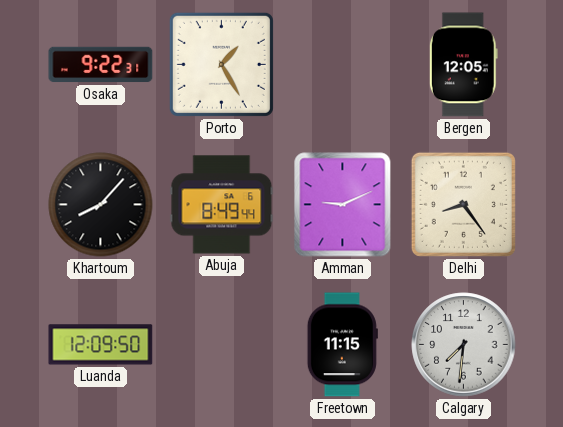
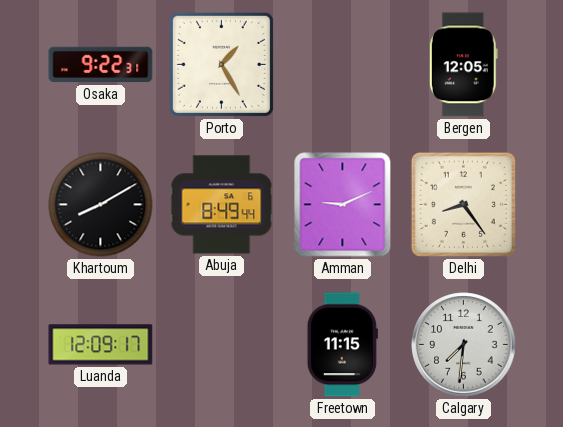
Khartoum: 8:07 -> 8:10
Luanda: 12:09:50 -> 12:09:17
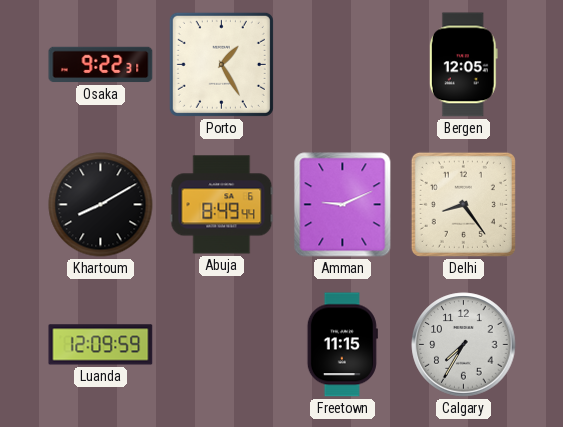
Luanda: 12:09:17 -> 12:09:59
Calgary: 7:31 -> 7:35
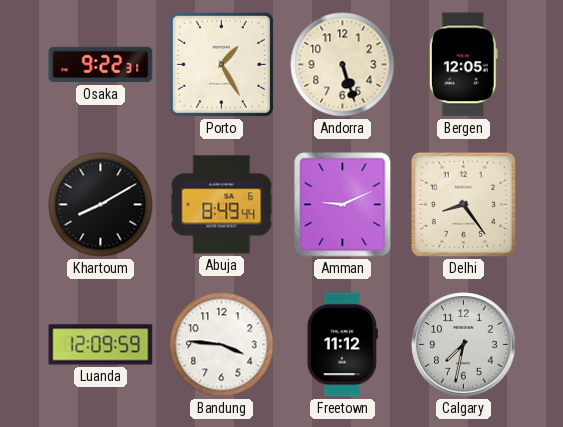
Andorra: none -> 5:27
Bandung: none -> 3:46
Freetown: 11:15 -> 11:12
Calgary: 7:35 -> 7:32
